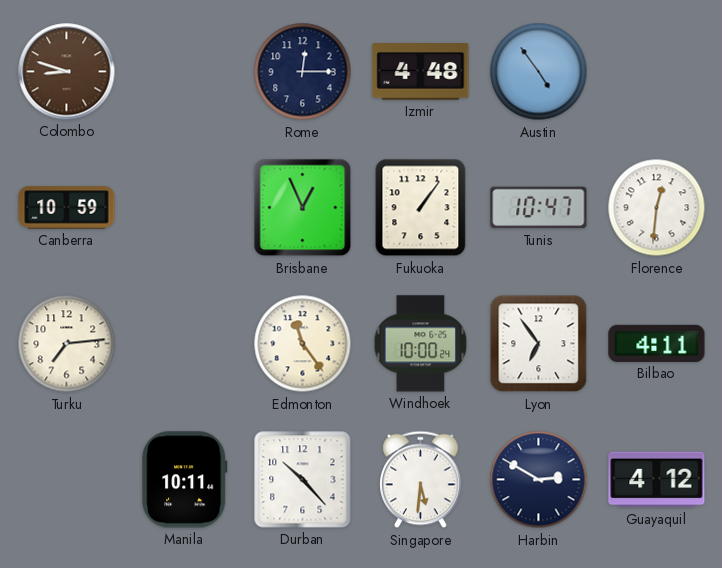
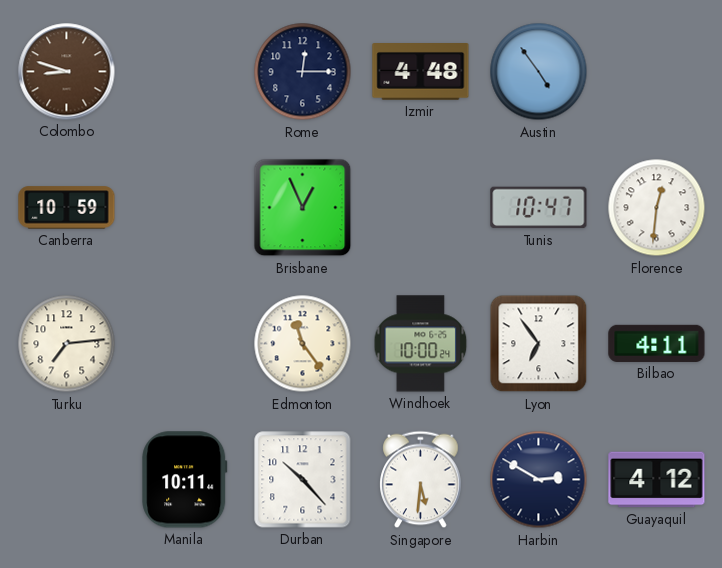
Fukuoka: 1:06 -> none
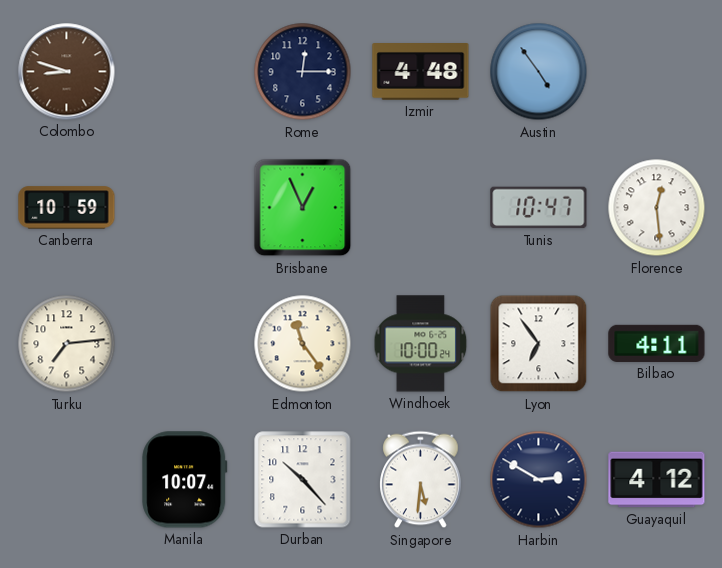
Florence: 12:31 -> 12:29
Manila: 10:11 -> 10:07
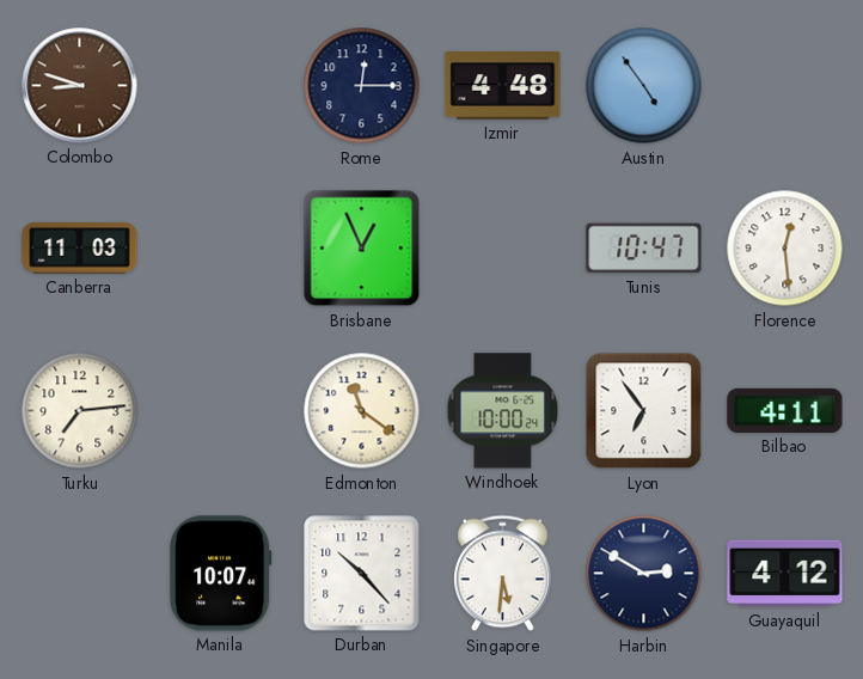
Canberra: 10:59 -> 11:03
Edmonton: 11:24 -> 11:21
